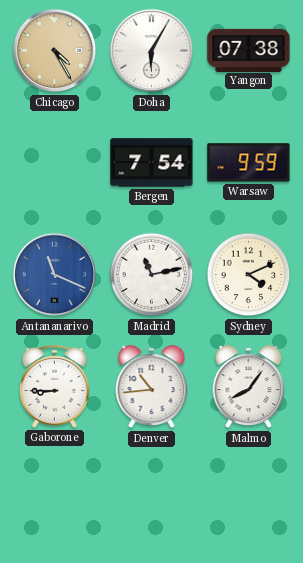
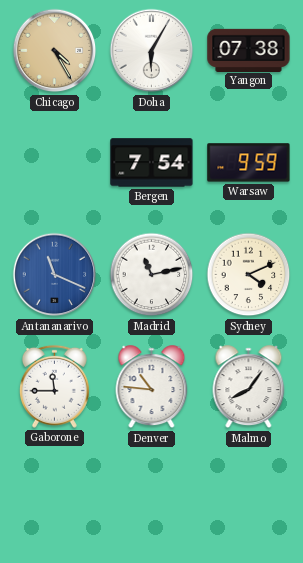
Gaborone: 8:45 -> 11:45
Denver: 10:44 -> 10:46
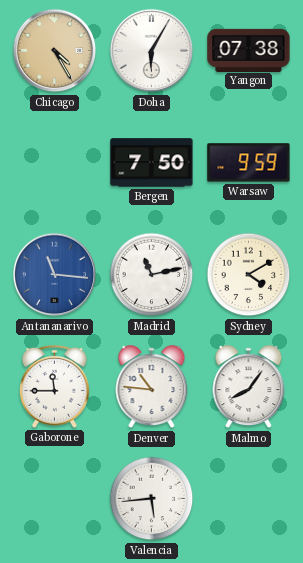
Bergen: 7:54 -> 7:50
Antananarivo: 11:19 -> 11:16
Sydney: 4:11 -> 4:10
Valencia: none -> 5:44
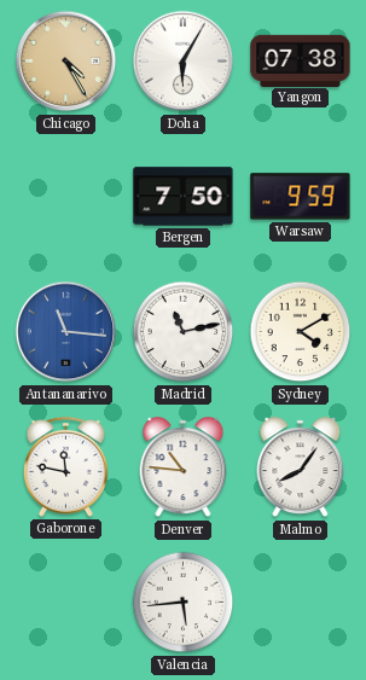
Gaborone: 11:45 -> 11:47
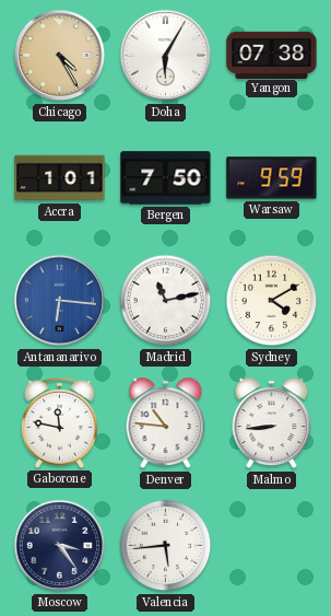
Accra: none -> 1:01
Antananarivo: 11:16 -> 6:16
Malmo: 8:06 -> 8:44
Moscow: none -> 3:24
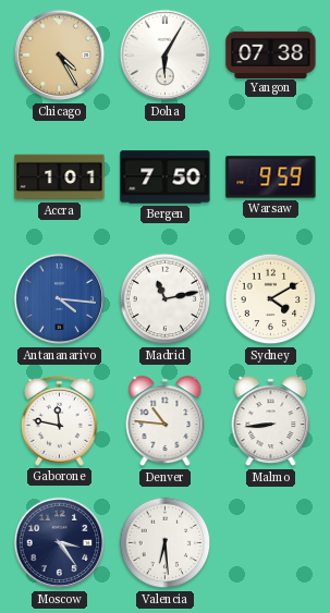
Antananarivo: 6:16 -> 4:16
Valencia: 5:44 -> 6:29
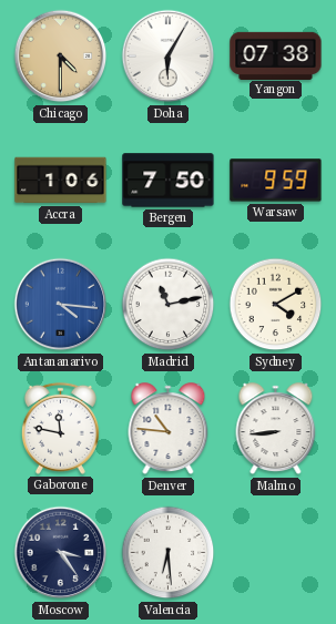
Chicago: 4:25 -> 4:30
Accra: 1:01 -> 1:06
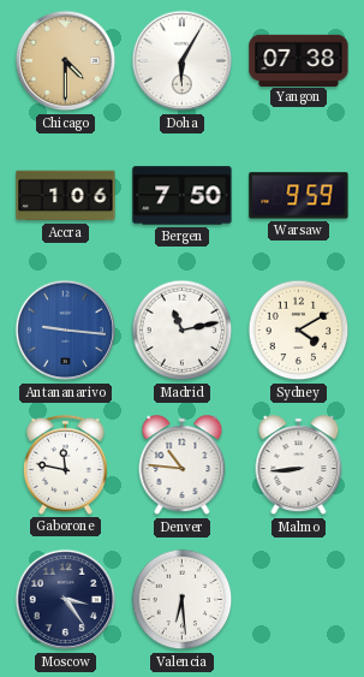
Antananarivo: 4:16 -> 9:16
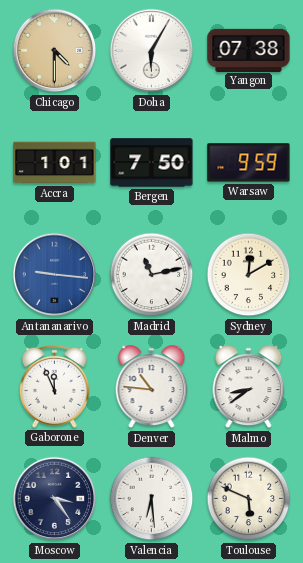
Accra: 1:06 -> 1:01
Sydney: 4:10 -> 12:10
Gaborone: 11:47 -> 11:56
Malmo: 8:44 -> 8:39
Toulouse: none -> 5:49
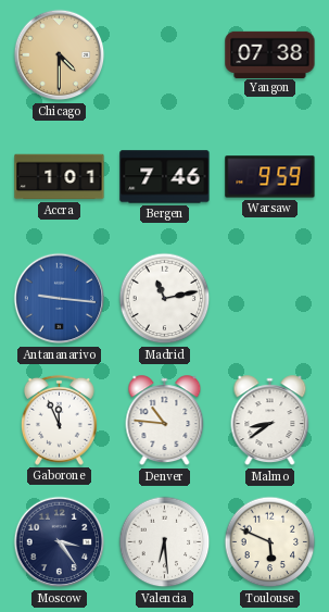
Doha: 6:05 -> none
Bergen: 7:50 -> 7:46
Sydney: 12:10 -> none
